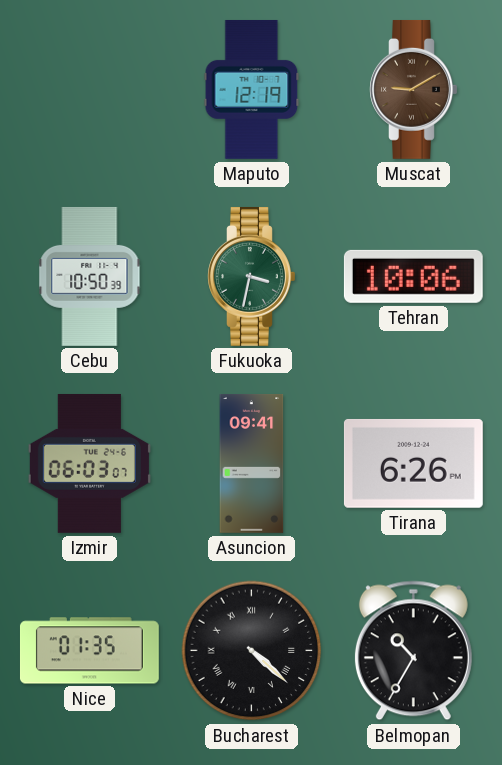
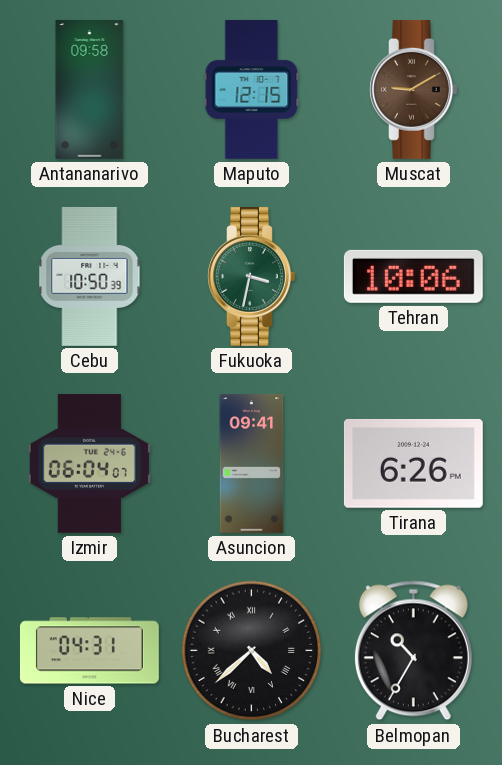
Antananarivo: none -> 09:58
Maputo: 12:19 -> 12:15
Izmir: 06:03 -> 06:04
Nice: 01:35 -> 04:31
Bucharest: 4:22 -> 4:38
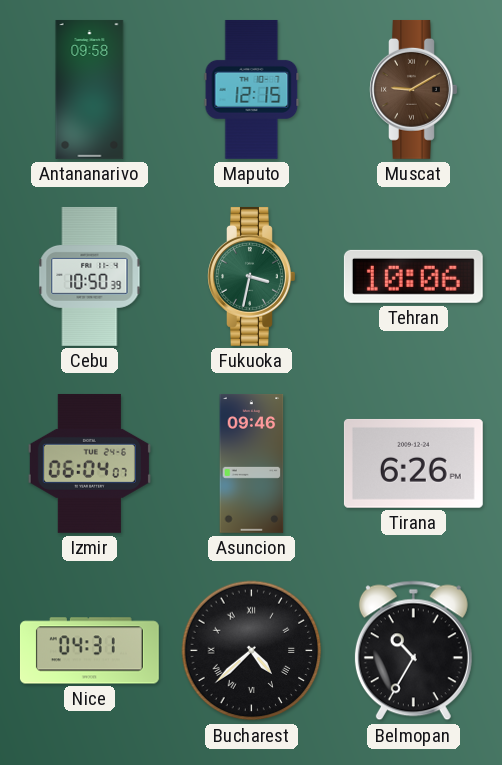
Asuncion: 09:41 -> 09:46
